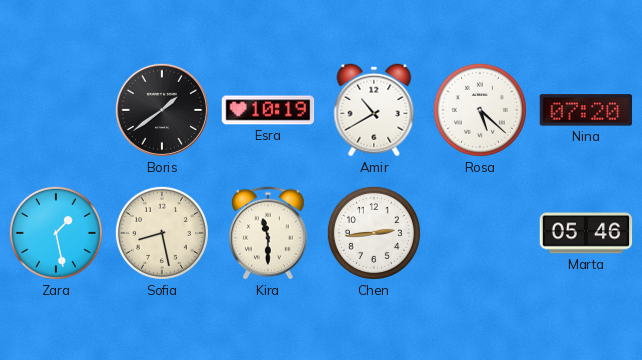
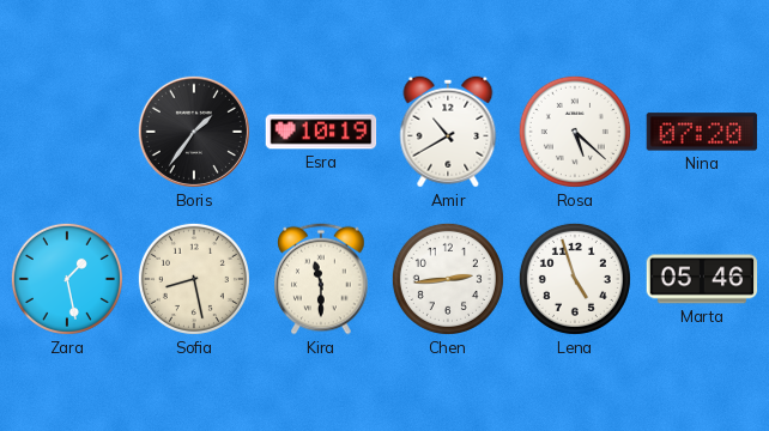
Boris: 1:39 -> 1:36
Lena: none -> 4:57
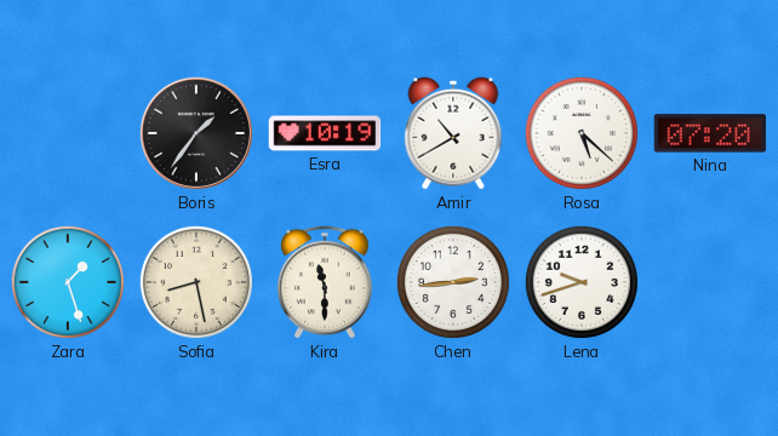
Zara: 1:28 -> 1:27
Lena: 4:57 -> 9:42
Marta: 05:46 -> none
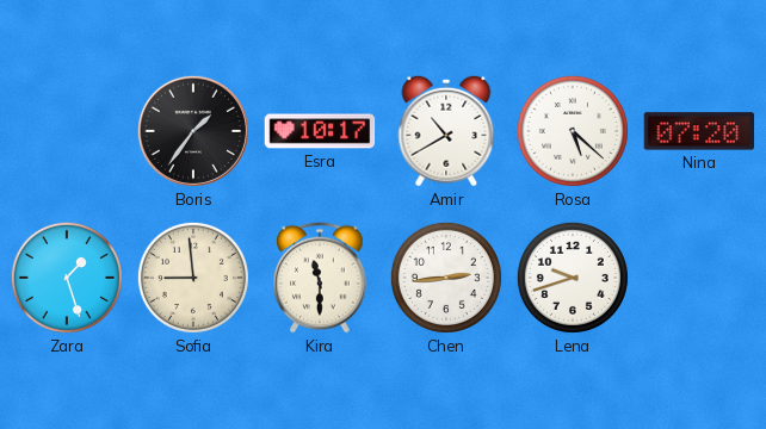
Esra: 10:19 -> 10:17
Sofia: 8:28 -> 8:59
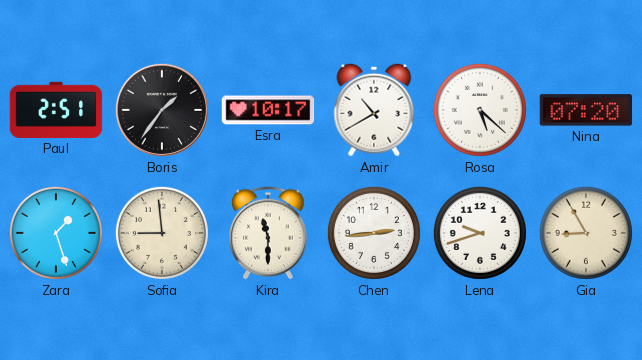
Paul: none -> 2:51
Gia: none -> 8:55
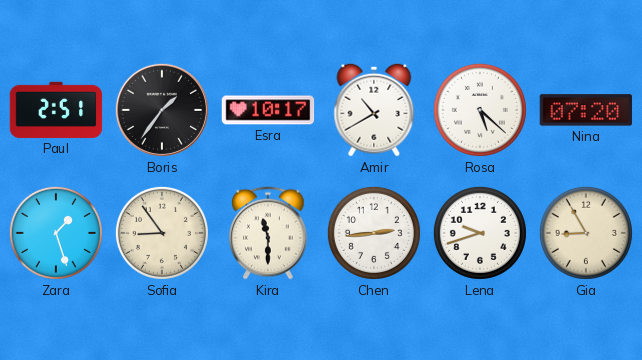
Sofia: 8:59 -> 8:54
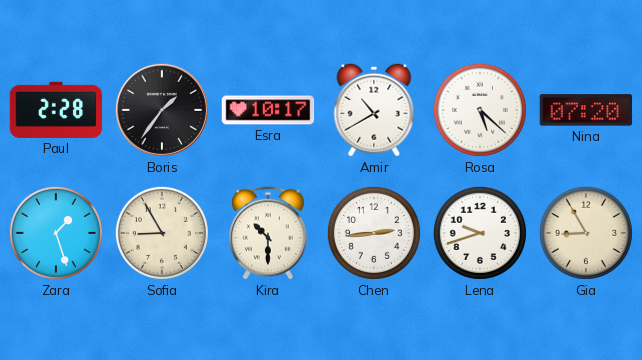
Paul: 2:51 -> 2:28
Sofia: 8:54 -> 8:55
Kira: 11:30 -> 10:30
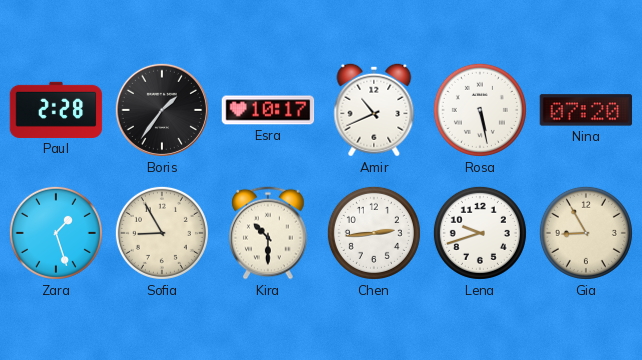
Amir: 10:40 -> 10:41
Rosa: 5:22 -> 5:28
